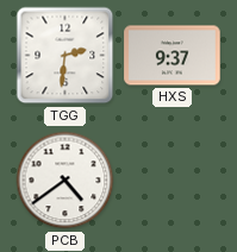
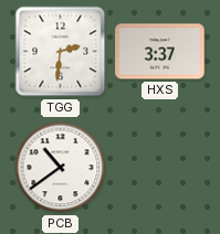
HXS: 9:37 -> 3:37
PCB: 4:39 -> 10:39
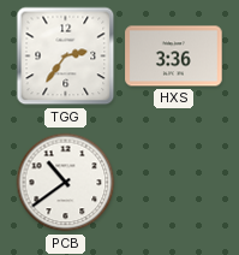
TGG: 2:31 -> 2:36
HXS: 3:37 -> 3:36
